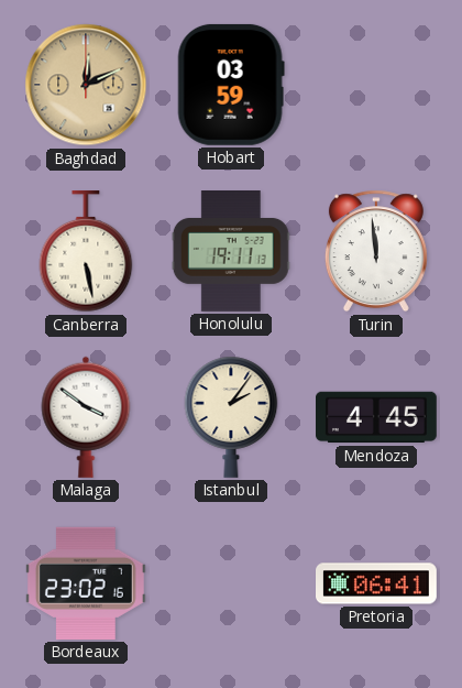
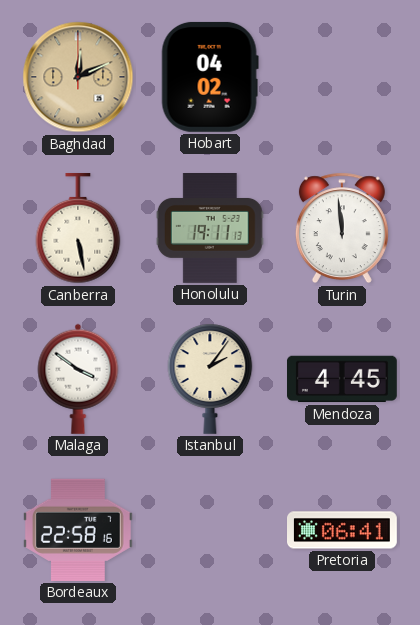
Hobart: 03:59 -> 04:02
Bordeaux: 23:02 -> 22:58
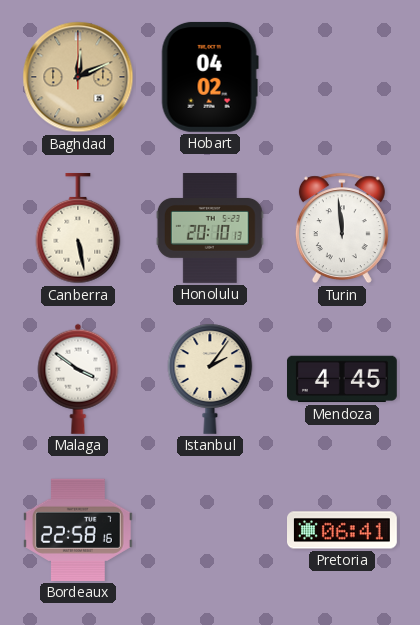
Honolulu: 19:11 -> 20:10
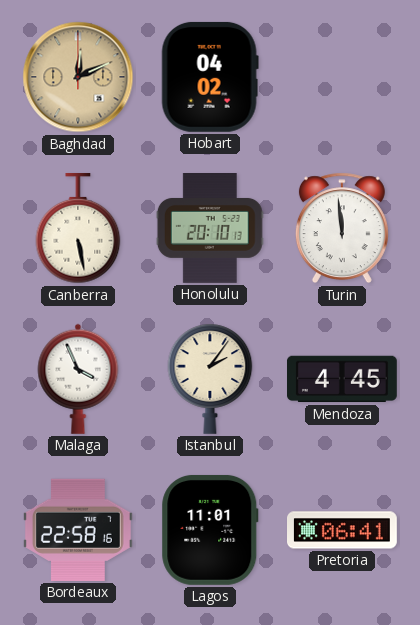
Malaga: 3:51 -> 3:56
Lagos: none -> 11:01
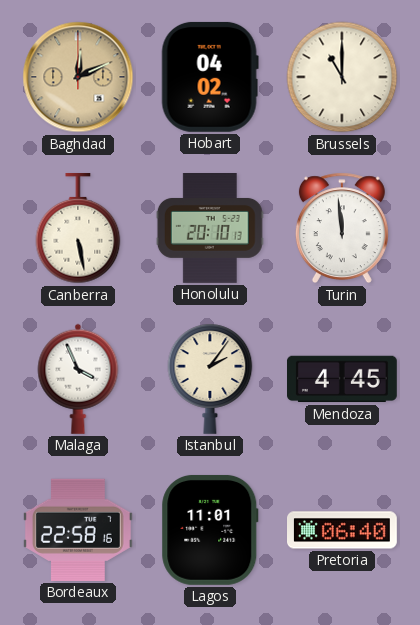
Brussels: none -> 11:00
Pretoria: 06:41 -> 06:40
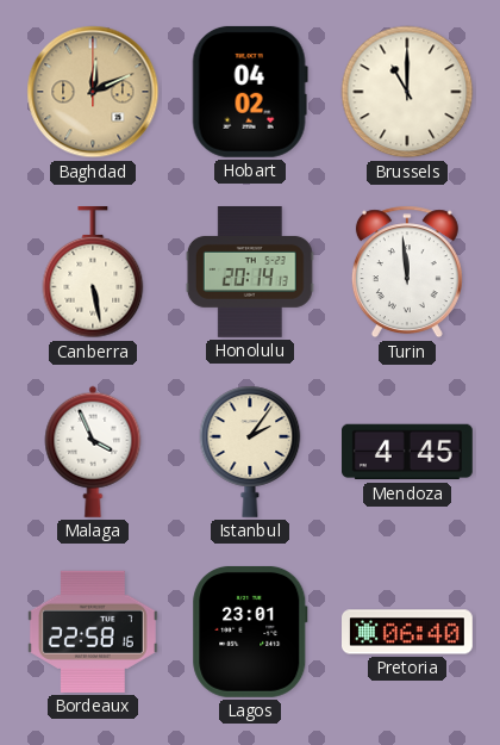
Honolulu: 20:10 -> 20:14
Lagos: 11:01 -> 23:01
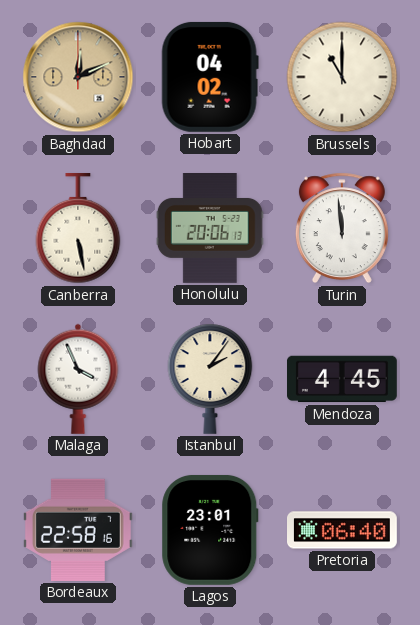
Honolulu: 20:14 -> 20:06
